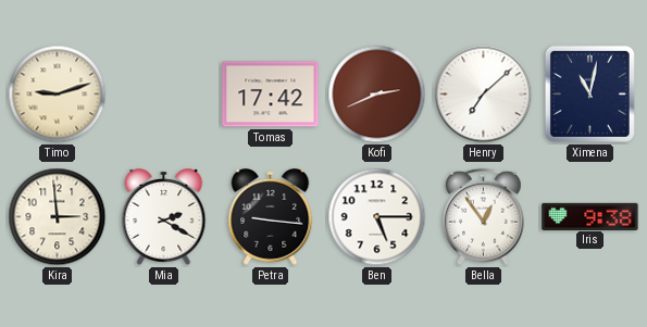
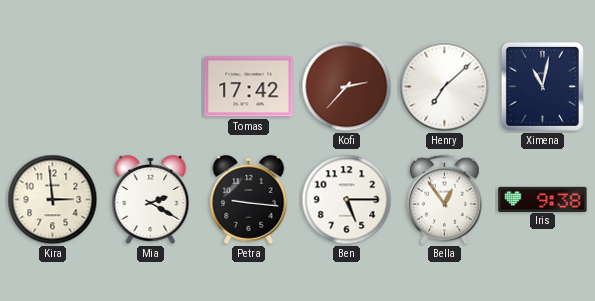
Timo: 9:12 -> none
Kofi: 2:41 -> 2:37
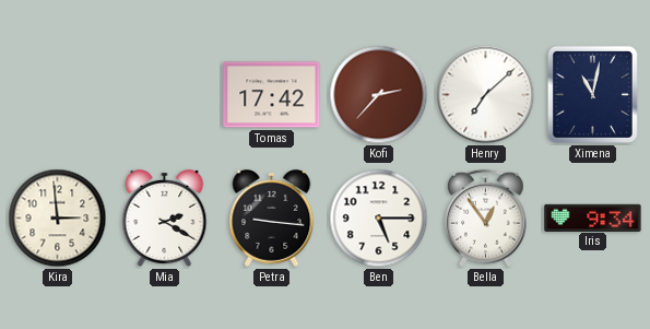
Iris: 9:38 -> 9:34
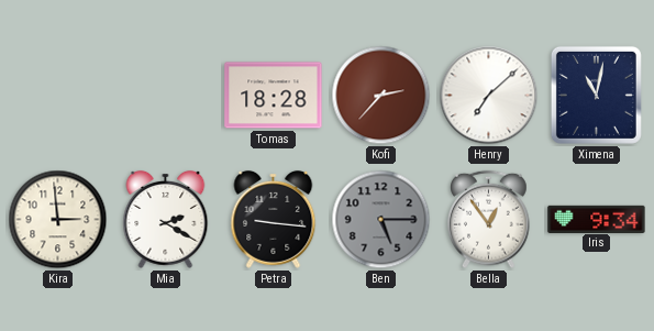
Tomas: 17:42 -> 18:28
Ben dial: white -> grey
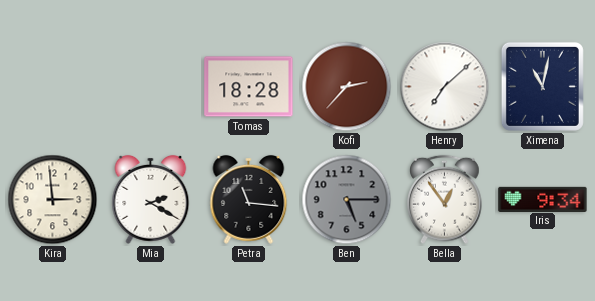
Petra: 9:16 -> 11:16
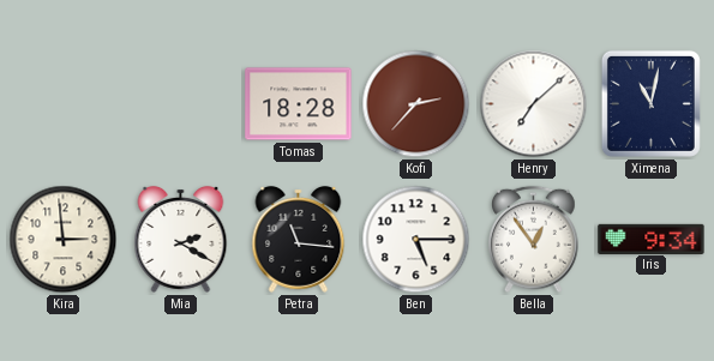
Ben dial: grey -> white
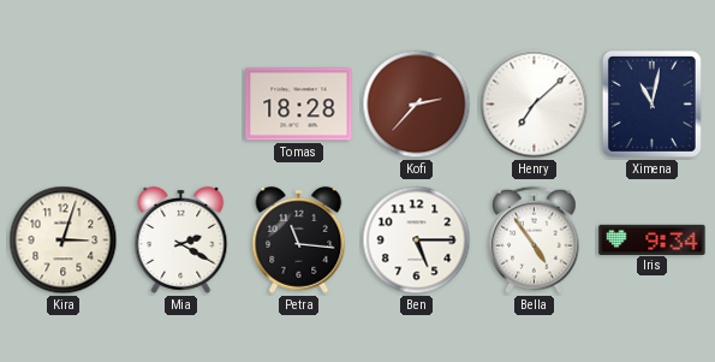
Kira: 2:59 -> 3:03
Bella: 12:54 -> 4:54
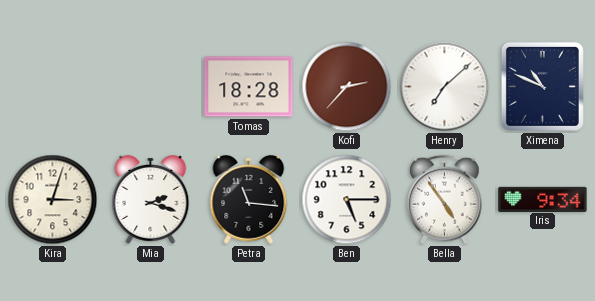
Ximena: 11:02 -> 10:49
Mia: 2:20 -> 2:18
